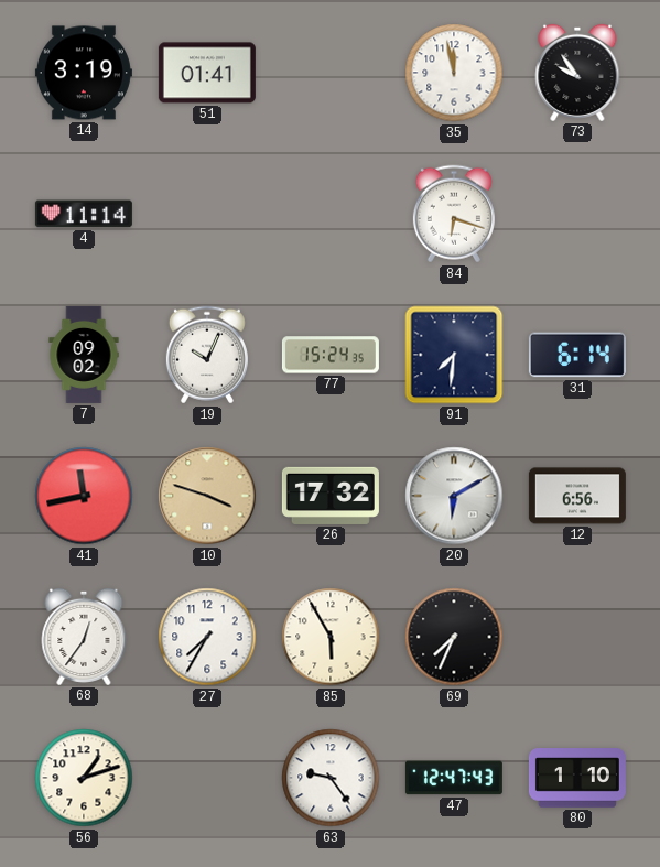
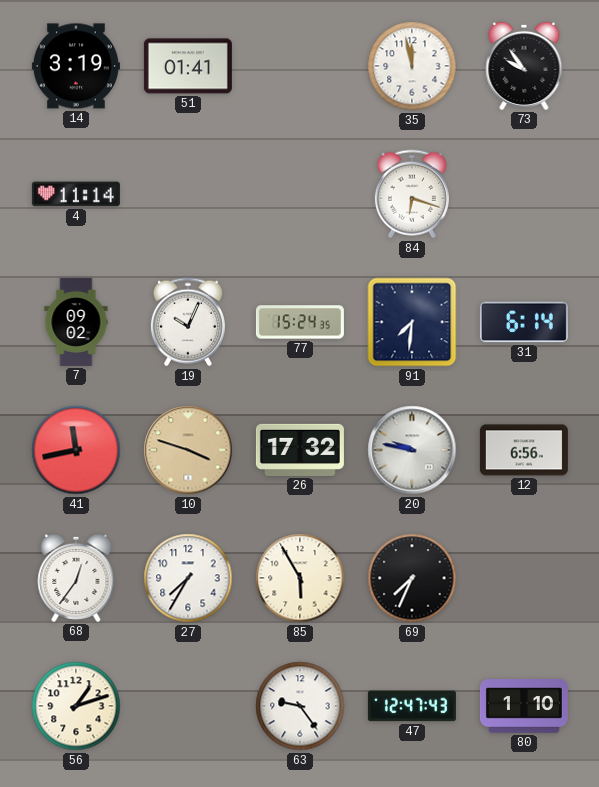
20: 6:10 -> 9:47
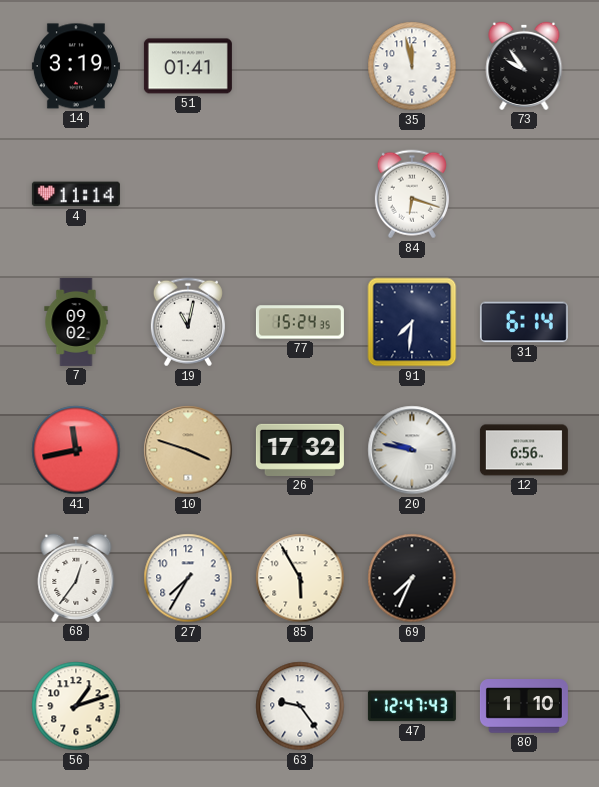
19: 10:04 -> 11:02
